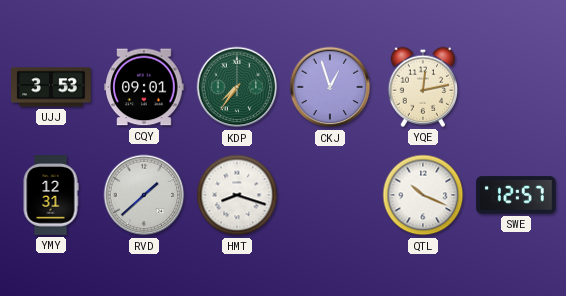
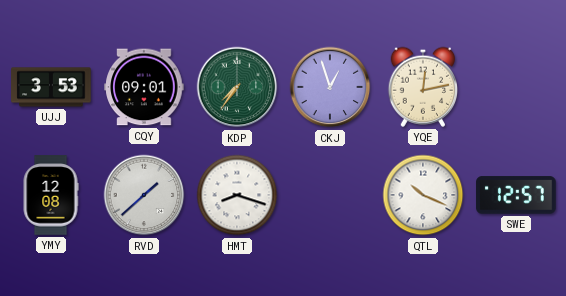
YMY: 12:31 -> 12:08
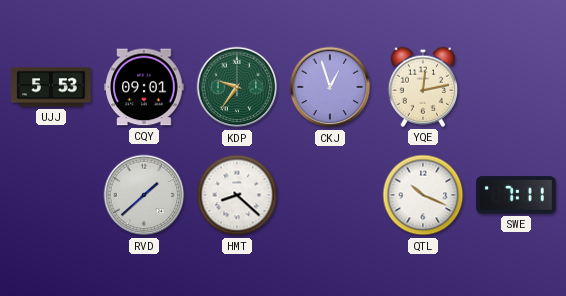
UJJ: 3:53 -> 5:53
KDP: 7:36 -> 9:36
YMY: 12:08 -> none
HMT: 8:18 -> 8:22
SWE: 12:57 -> 7:11
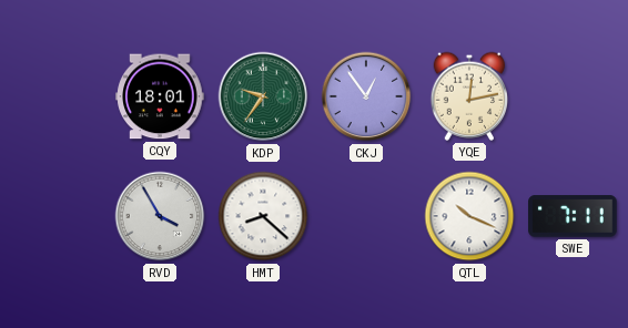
UJJ: 5:53 -> none
CQY: 09:01 -> 18:01
CKJ: 12:57 -> 12:54
RVD: 1:38 -> 3:55
